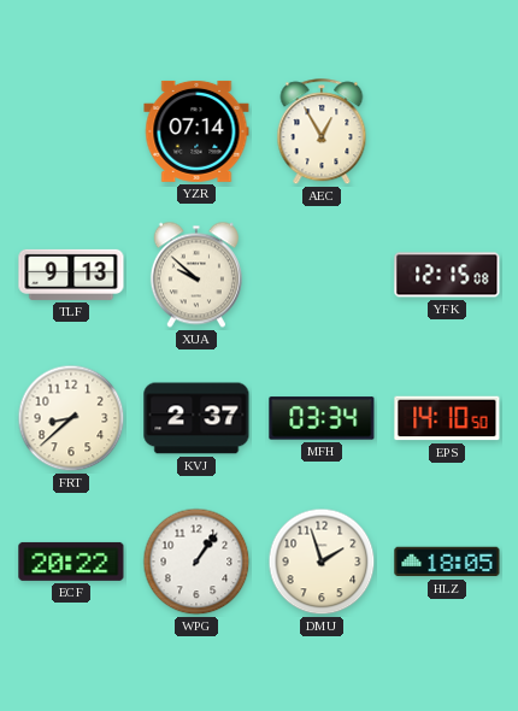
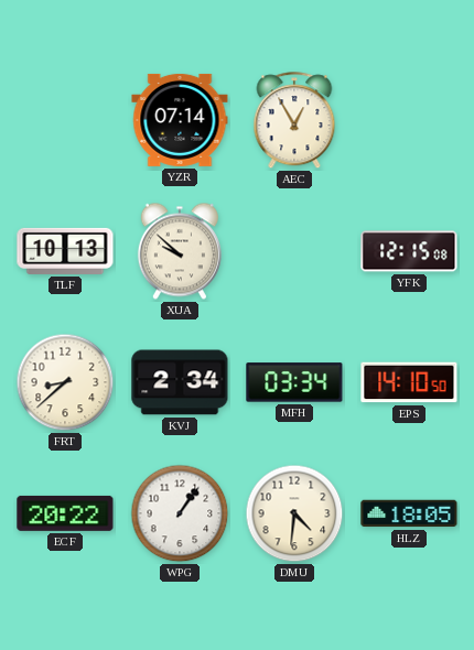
TLF: 9:13 -> 10:13
KVJ: 2:37 -> 2:34
DMU: 1:57 -> 4:31
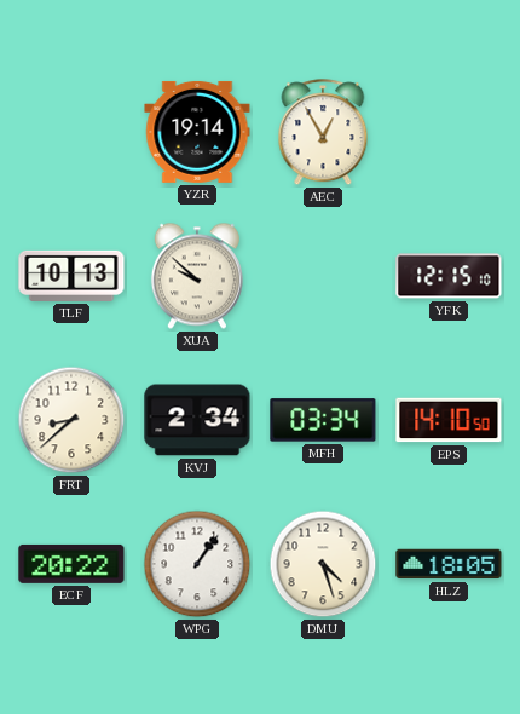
YZR: 07:14 -> 19:14
YFK: 12:15:08 -> 12:15:10
DMU: 4:31 -> 4:27
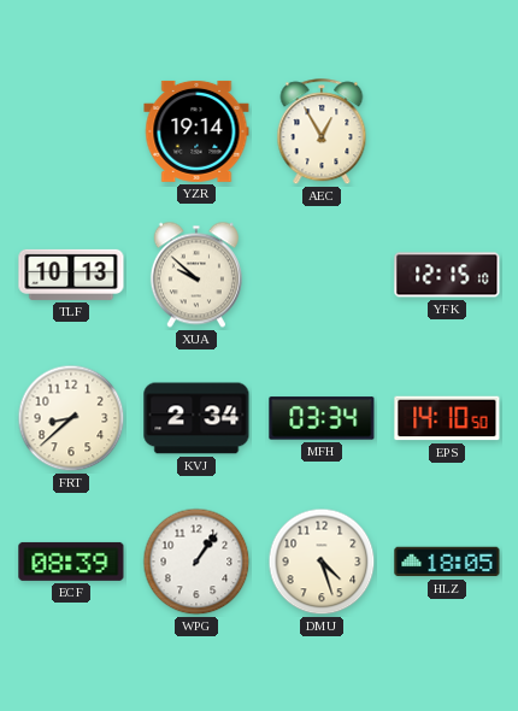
ECF: 20:22 -> 08:39
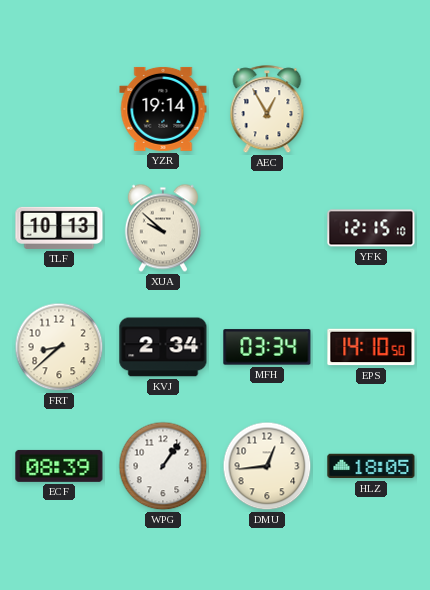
DMU: 4:27 -> 12:44
